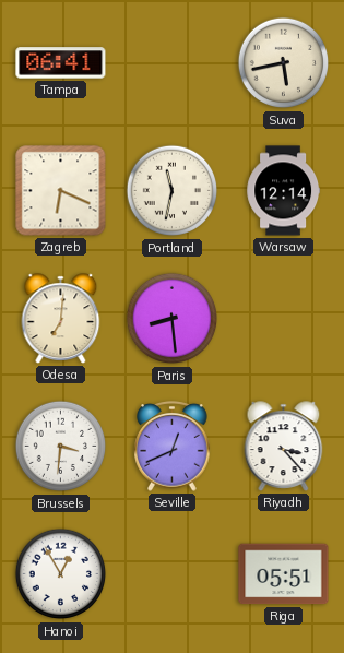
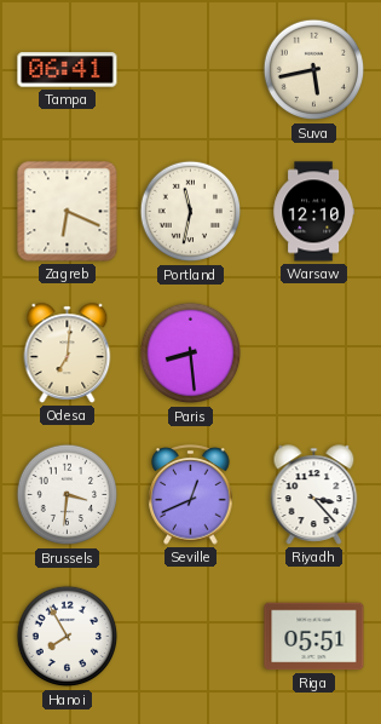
Warsaw: 12:14 -> 12:10
Hanoi: 12:55 -> 7:55
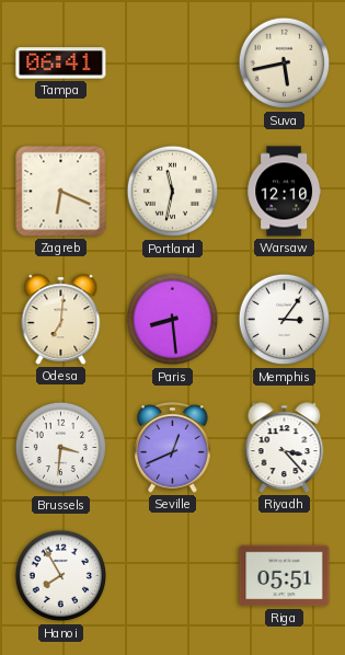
Memphis: none -> 3:06
